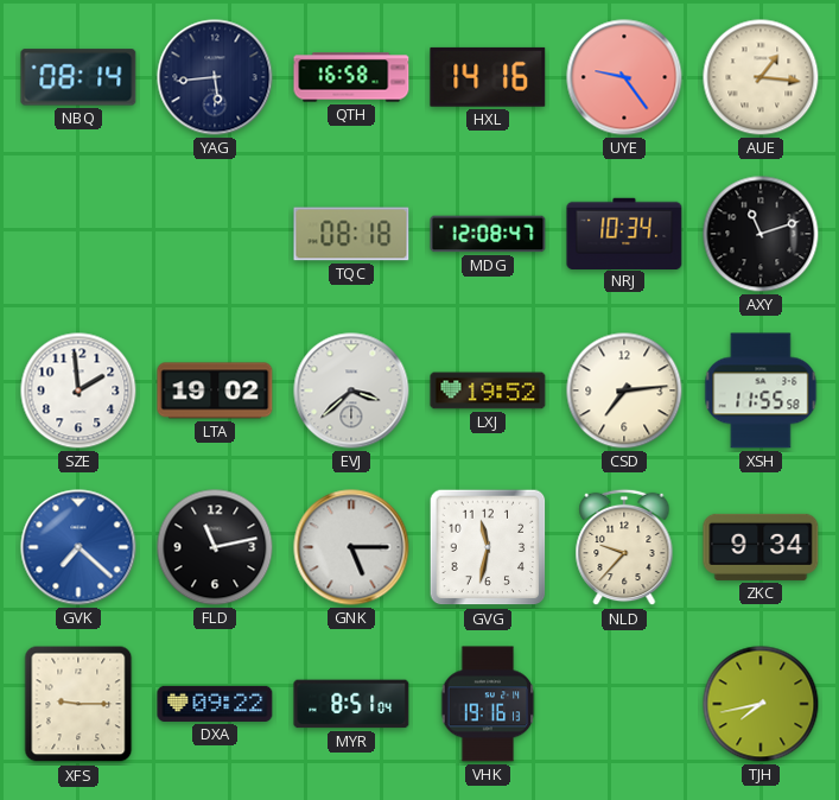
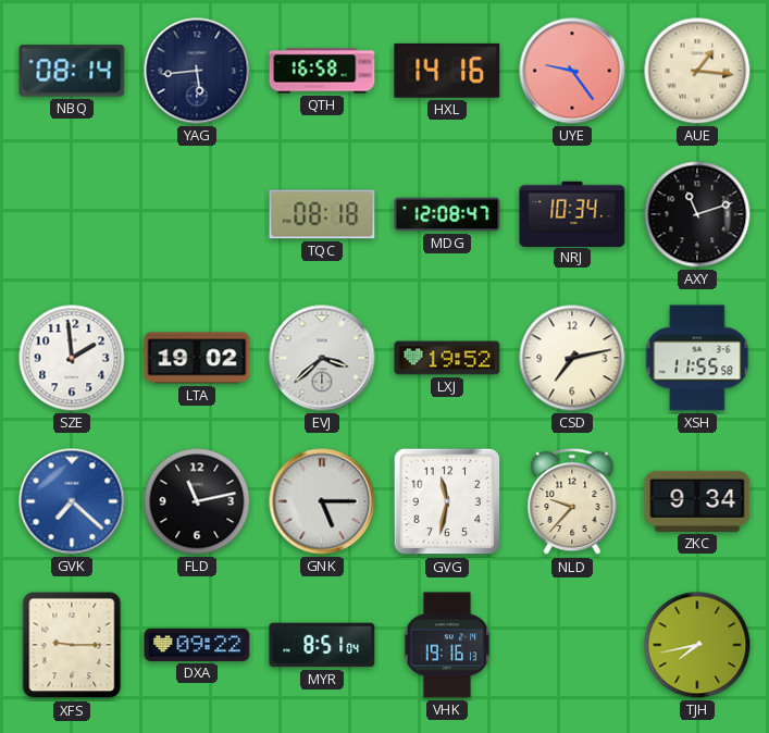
CSD: 7:14 -> 7:13
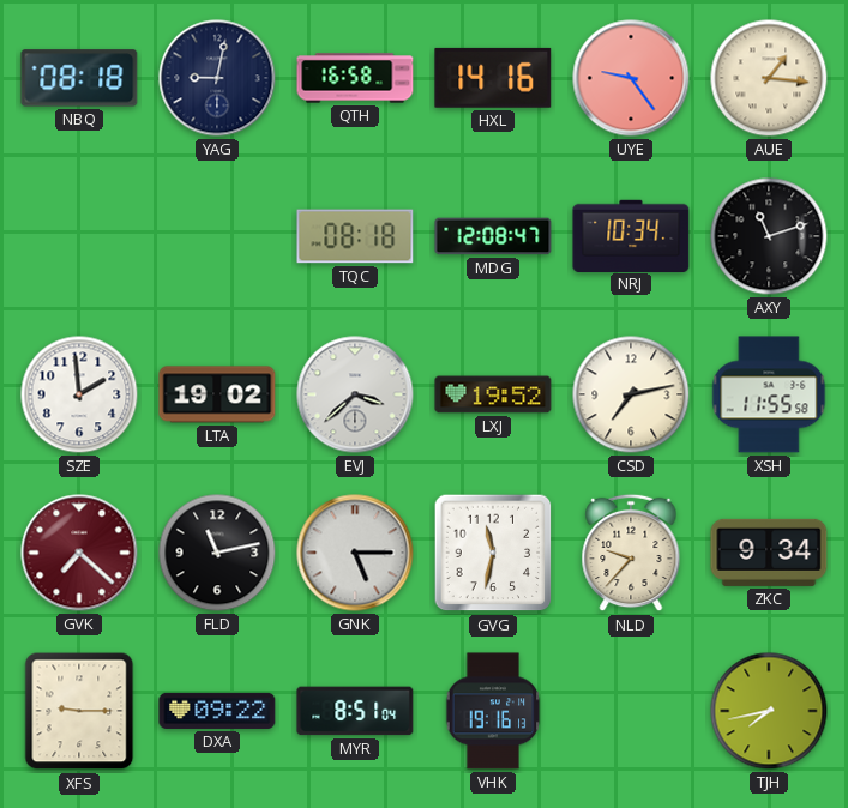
NBQ: 08:14 -> 08:18
YAG: 5:44 -> 9:02
GVK dial: blue -> burgundy
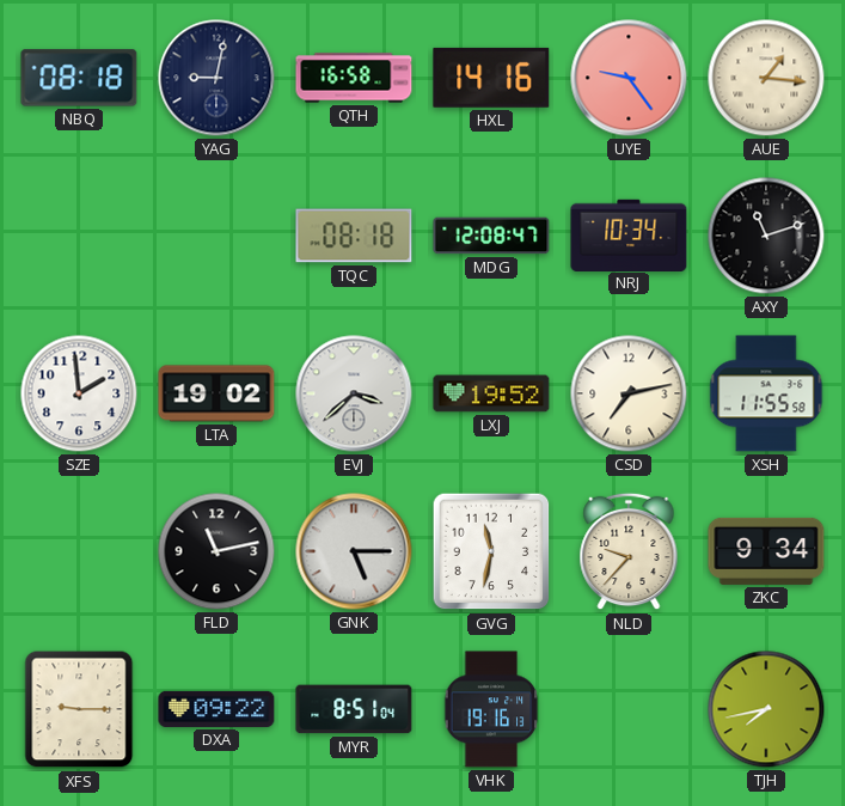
GVK: 7:22 -> none
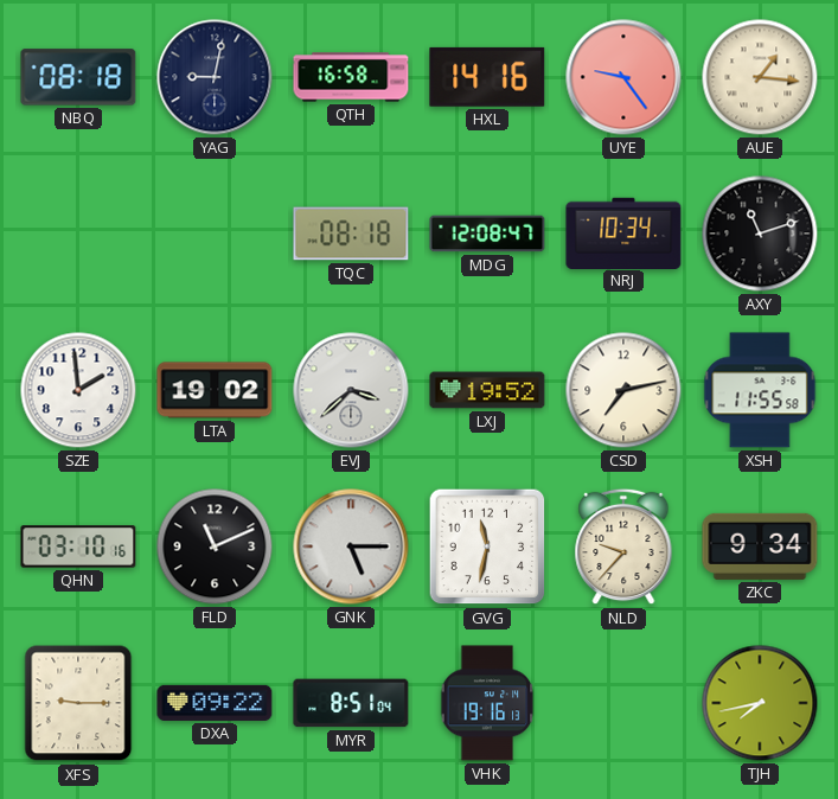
QHN: none -> 03:10
FLD: 11:13 -> 11:11
